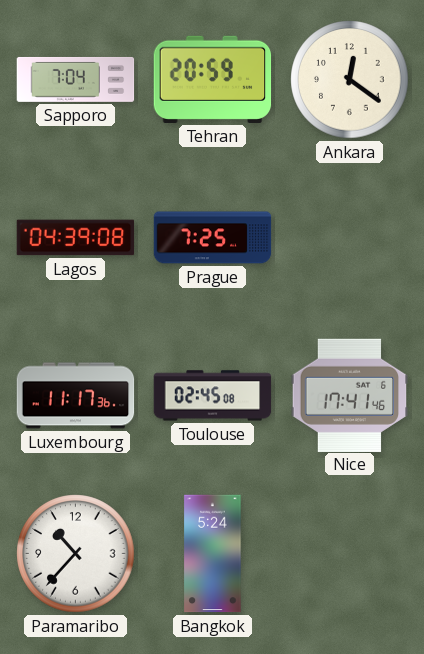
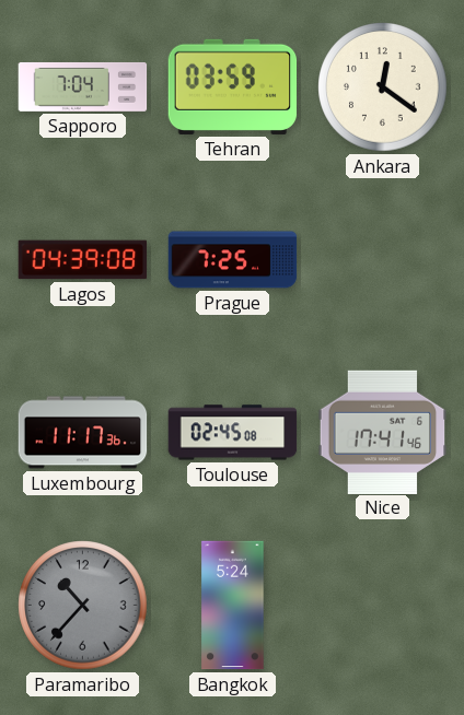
Tehran: 20:59 -> 03:59
Paramaribo dial: white -> grey
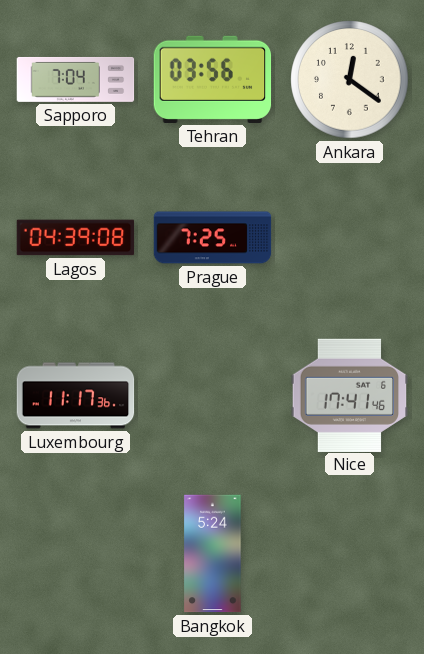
Tehran: 03:59 -> 03:56
Toulouse: 02:45 -> none
Paramaribo: 10:37 -> none
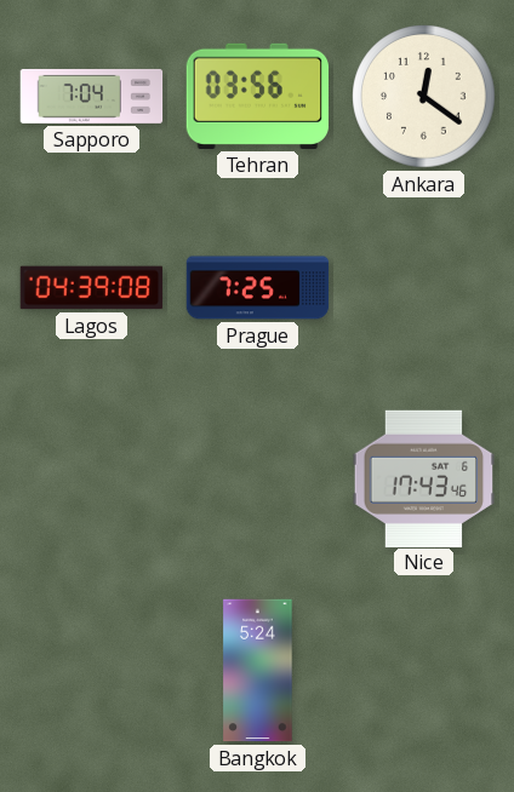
Luxembourg: 11:17 -> none
Nice: 17:41 -> 17:43
